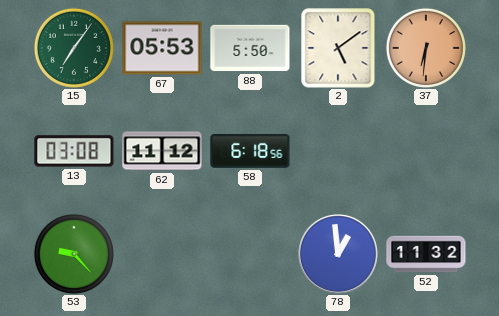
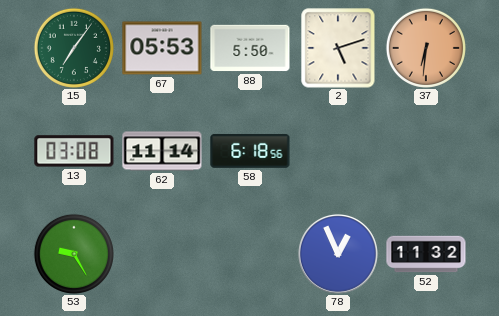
2: 5:09 -> 5:12
62: 11:12 -> 11:14
53: 9:23 -> 9:25
78: 12:59 -> 12:56
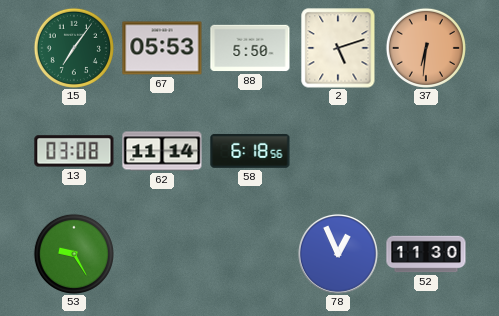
52: 11:32 -> 11:30
